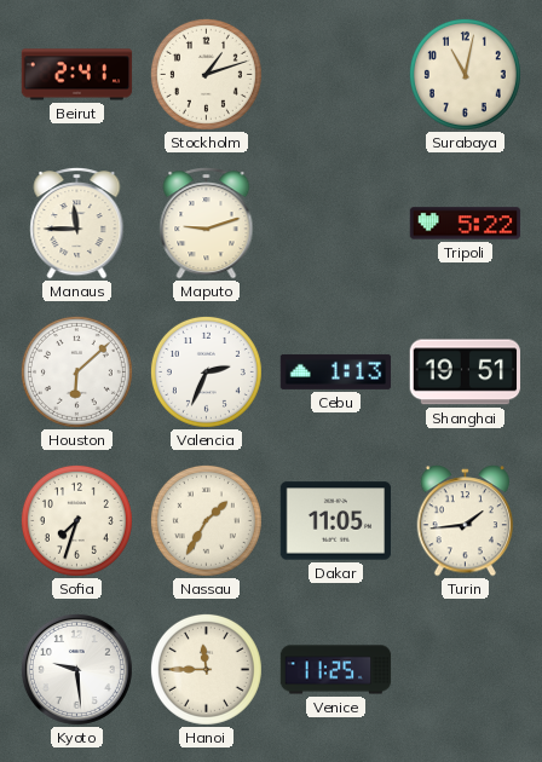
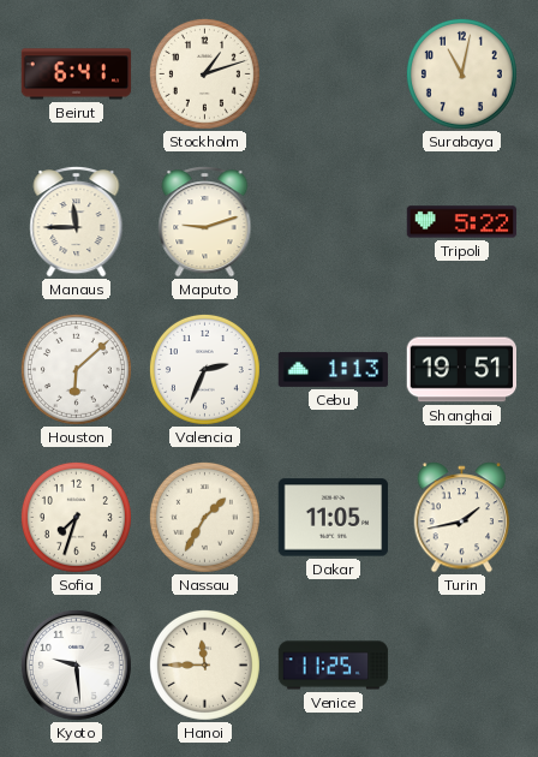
Beirut: 2:41 -> 6:41
Turin: 1:44 -> 1:43
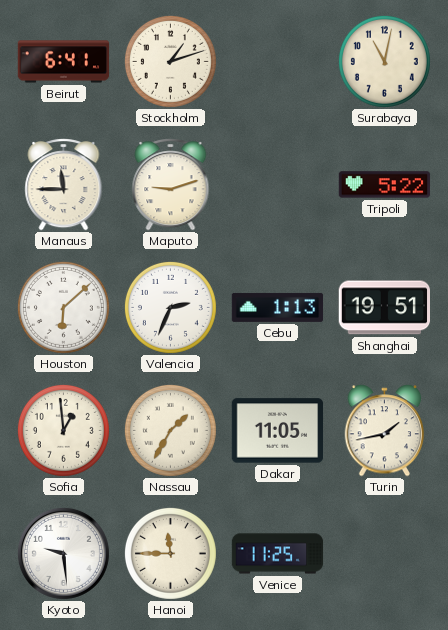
Sofia: 7:33 -> 12:59
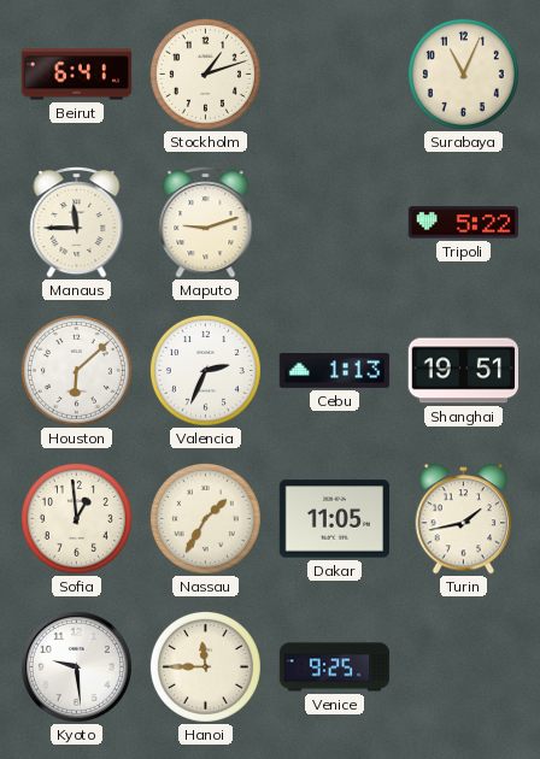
Surabaya: 11:02 -> 11:04
Venice: 11:25 -> 9:25
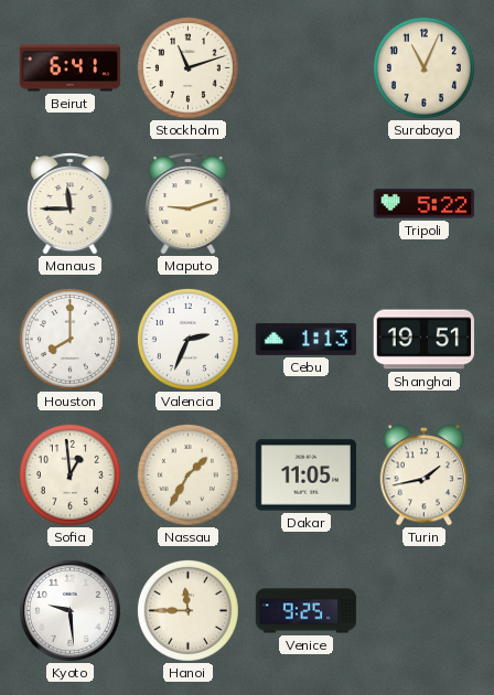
Stockholm: 1:12 -> 11:12
Houston: 6:08 -> 8:00
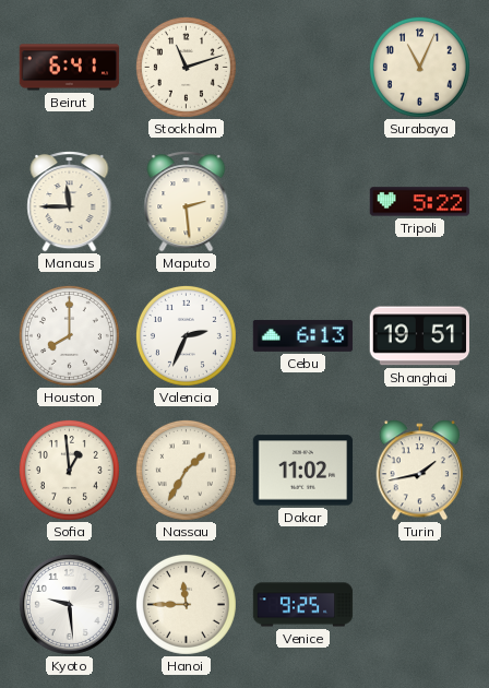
Maputo: 9:12 -> 2:29
Cebu: 1:13 -> 6:13
Dakar: 11:05 -> 11:02
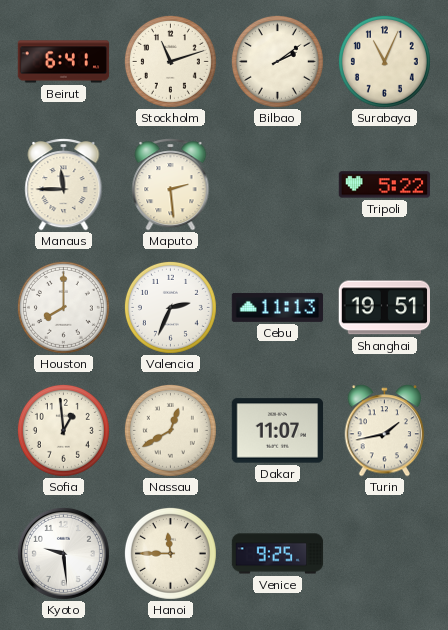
Bilbao: none -> 2:09
Cebu: 6:13 -> 11:13
Nassau: 1:35 -> 12:40
Dakar: 11:02 -> 11:07
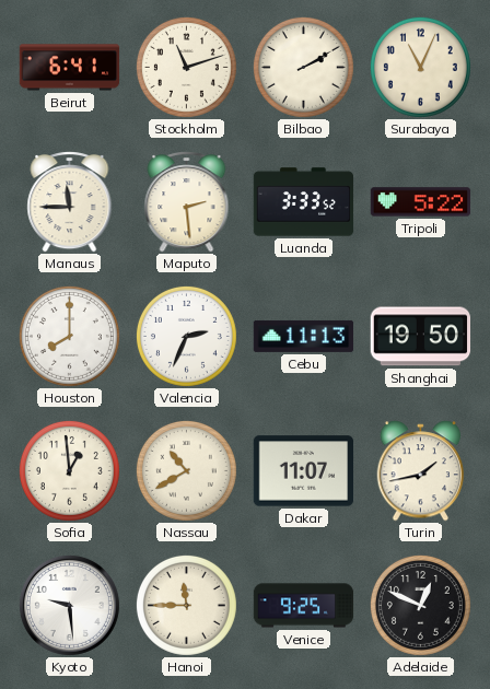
Bilbao: 2:09 -> 2:10
Luanda: none -> 3:33
Shanghai: 19:51 -> 19:50
Nassau: 12:40 -> 10:40
Adelaide: none -> 12:49
